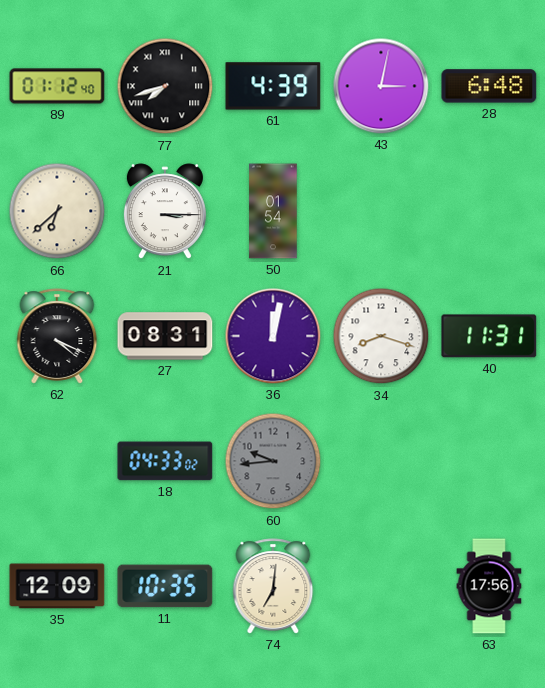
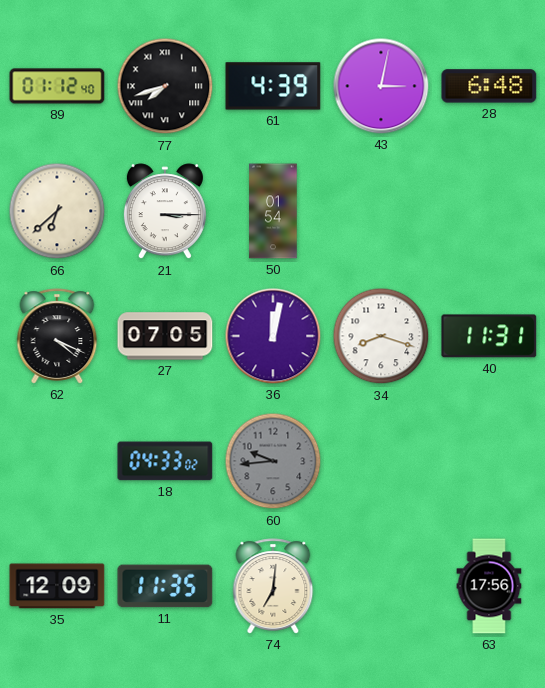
27: 08:31 -> 07:05
11: 10:35 -> 11:35
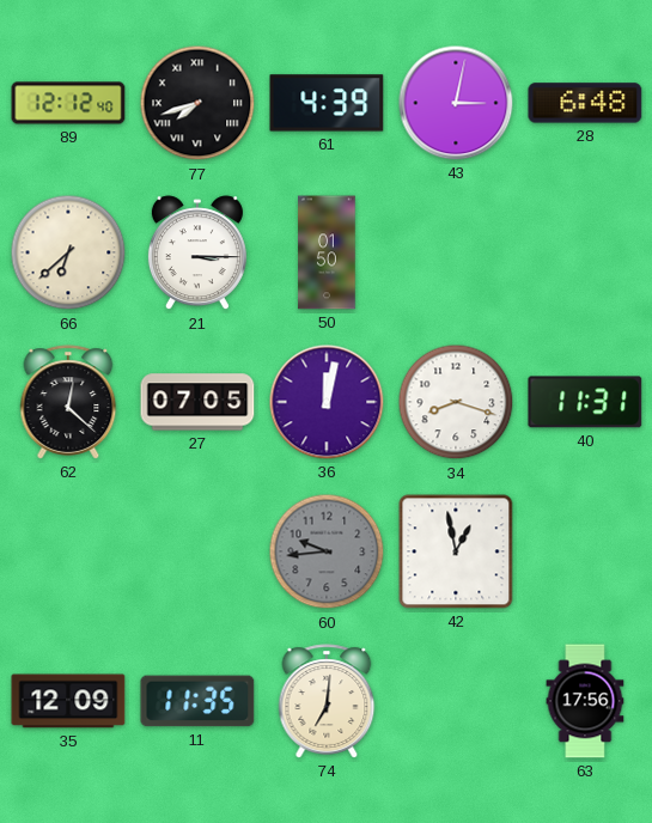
89: 01:12 -> 12:12
50: 01:54 -> 01:50
62: 4:19 -> 12:22
18: 04:33 -> none
42: none -> 12:58
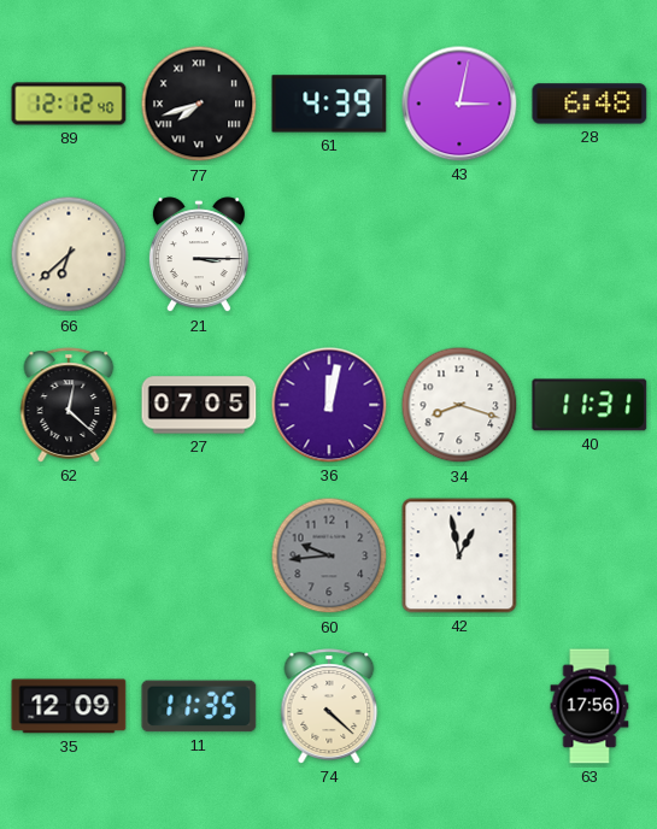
50: 01:50 -> none
74: 7:01 -> 4:22
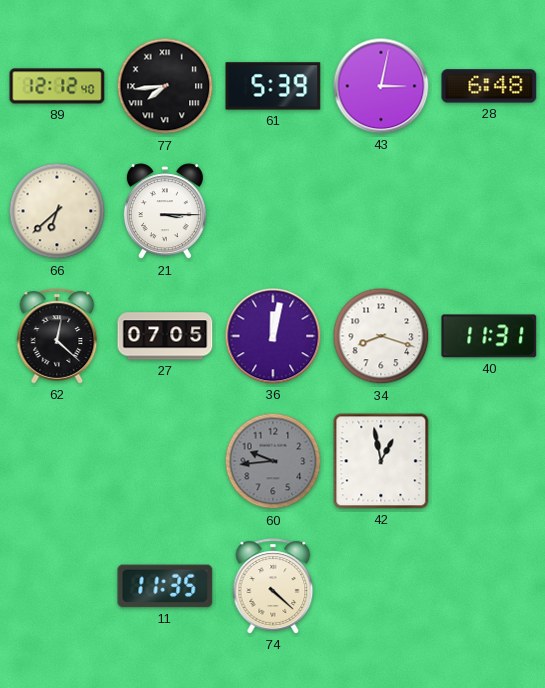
77: 7:42 -> 7:44
61: 4:39 -> 5:39
35: 12:09 -> none
63: 17:56 -> none
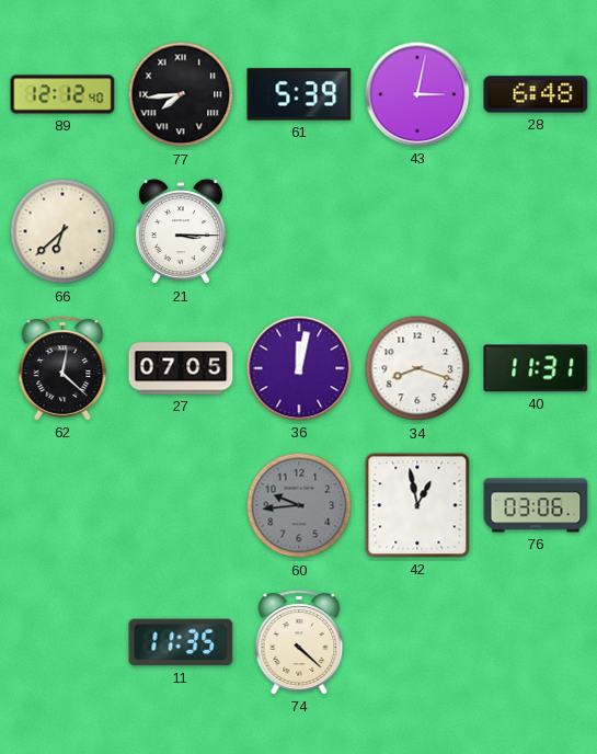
76: none -> 03:06
